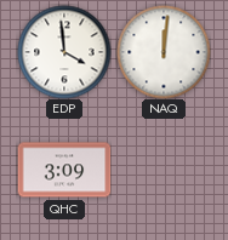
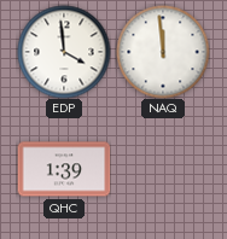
NAQ: 12:01 -> 11:59
QHC: 3:09 -> 1:39
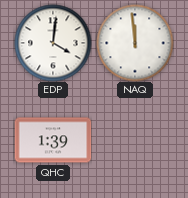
EDP: 3:59 -> 4:01
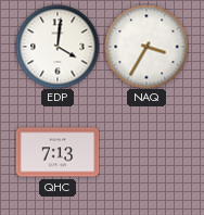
NAQ: 11:59 -> 3:35
QHC: 1:39 -> 7:13
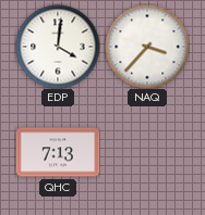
NAQ: 3:35 -> 3:37
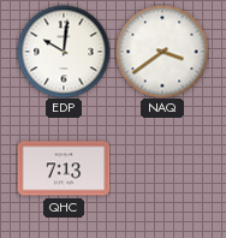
EDP: 4:01 -> 10:01
NAQ: 3:37 -> 3:39
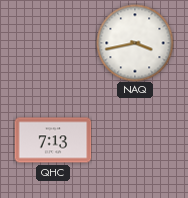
EDP: 10:01 -> none
NAQ: 3:39 -> 3:43
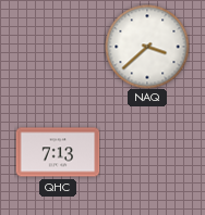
NAQ: 3:43 -> 3:38
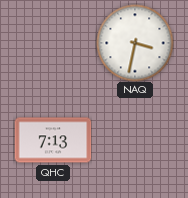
NAQ: 3:38 -> 3:32
